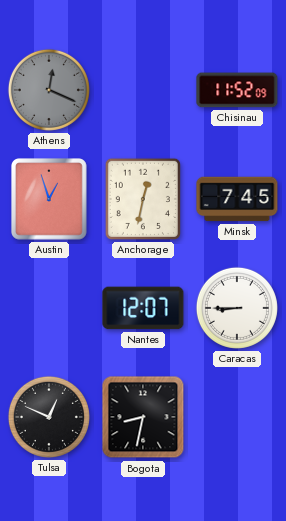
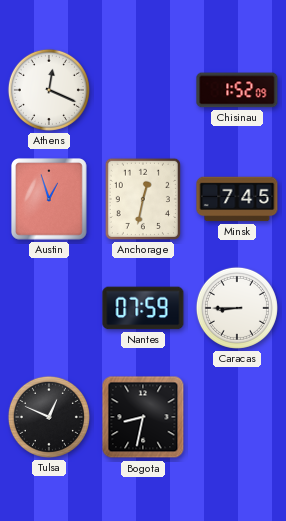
Athens dial: grey -> white
Chisinau: 11:52 -> 1:52
Nantes: 12:07 -> 07:59
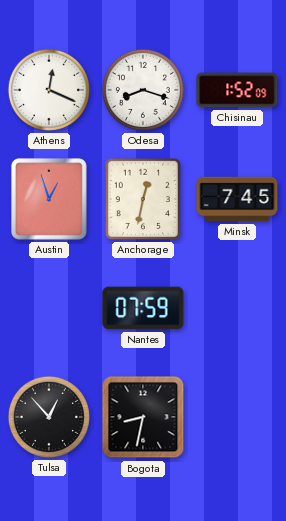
Odesa: none -> 8:18
Caracas: 8:45 -> none
Tulsa: 12:49 -> 12:53
